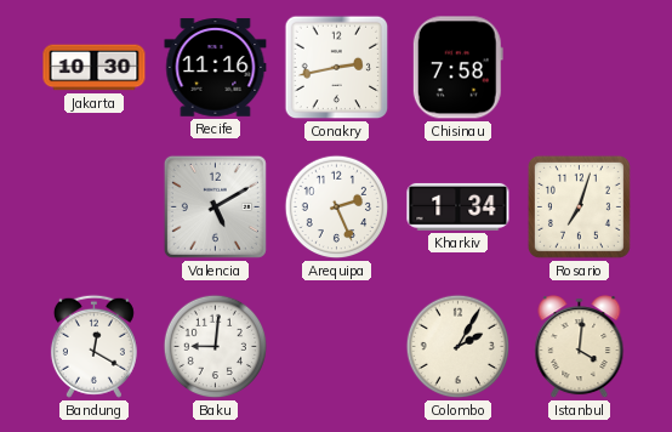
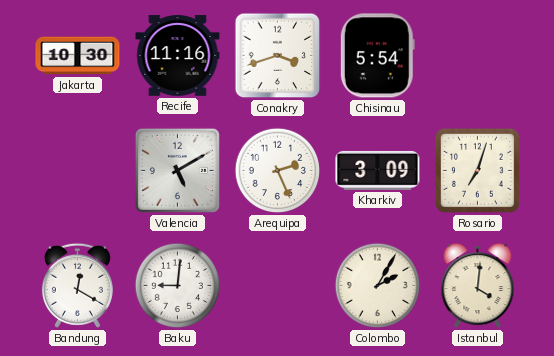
Conakry: 2:43 -> 3:42
Chisinau: 7:58 -> 5:54
Kharkiv: 1:34 -> 3:09
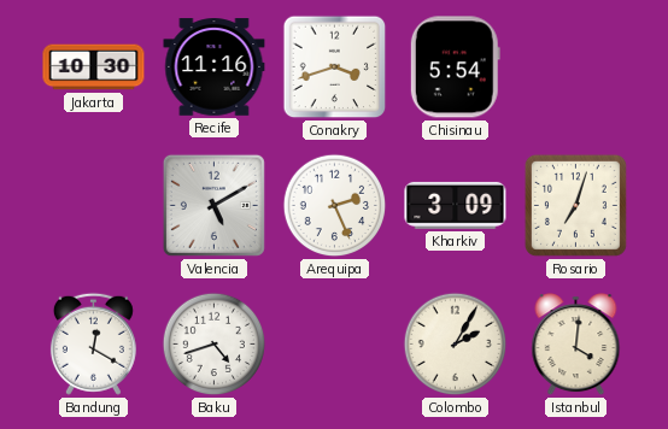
Baku: 9:01 -> 4:42
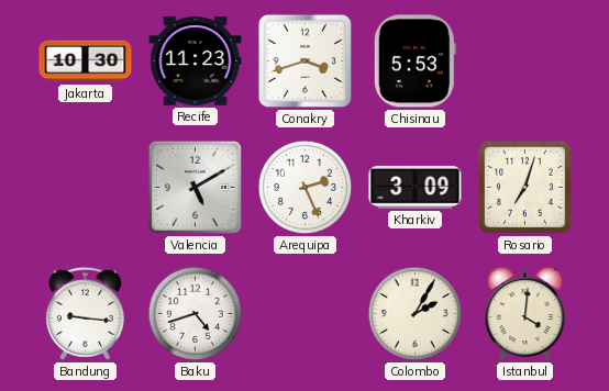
Recife: 11:16 -> 11:23
Chisinau: 5:54 -> 5:53
Bandung: 12:20 -> 9:16
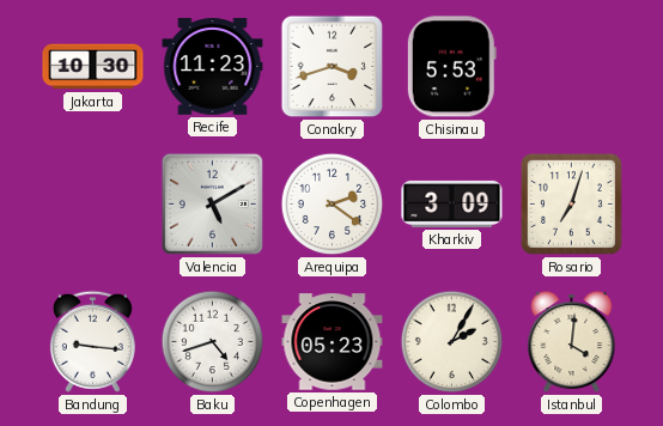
Arequipa: 2:26 -> 2:21
Copenhagen: none -> 05:23
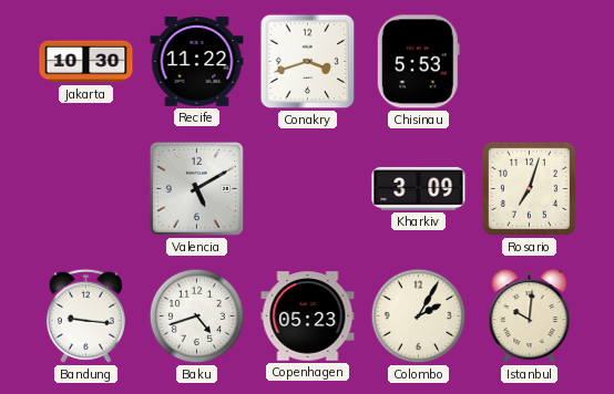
Recife: 11:23 -> 11:22
Arequipa: 2:21 -> none
Istanbul: 4:01 -> 10:01
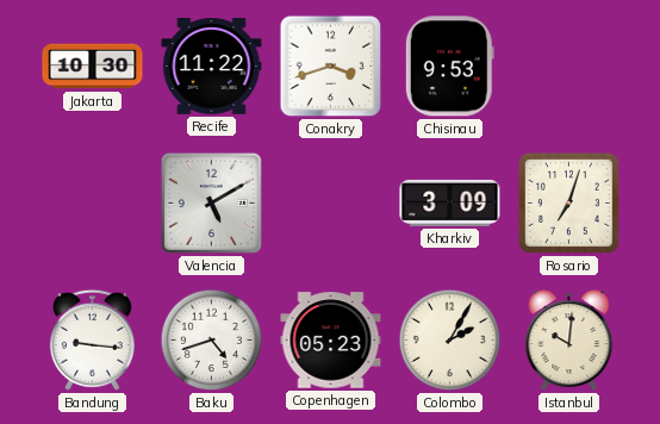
Chisinau: 5:53 -> 9:53
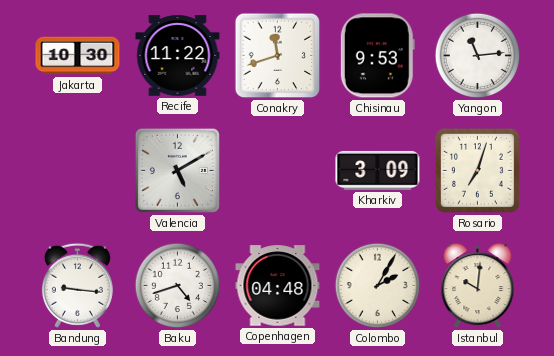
Conakry: 3:42 -> 11:42
Yangon: none -> 11:14
Copenhagen: 05:23 -> 04:48
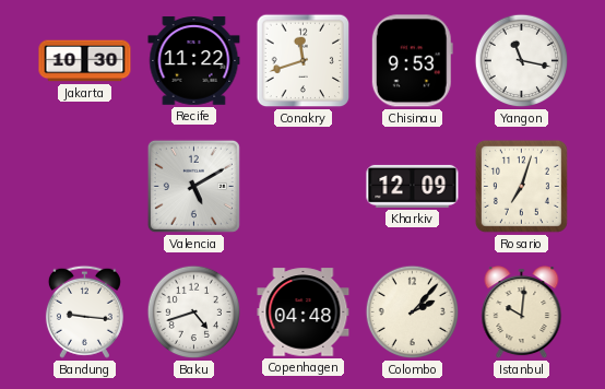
Yangon: 11:14 -> 11:17
Kharkiv: 3:09 -> 12:09
Colombo: 2:05 -> 2:07
